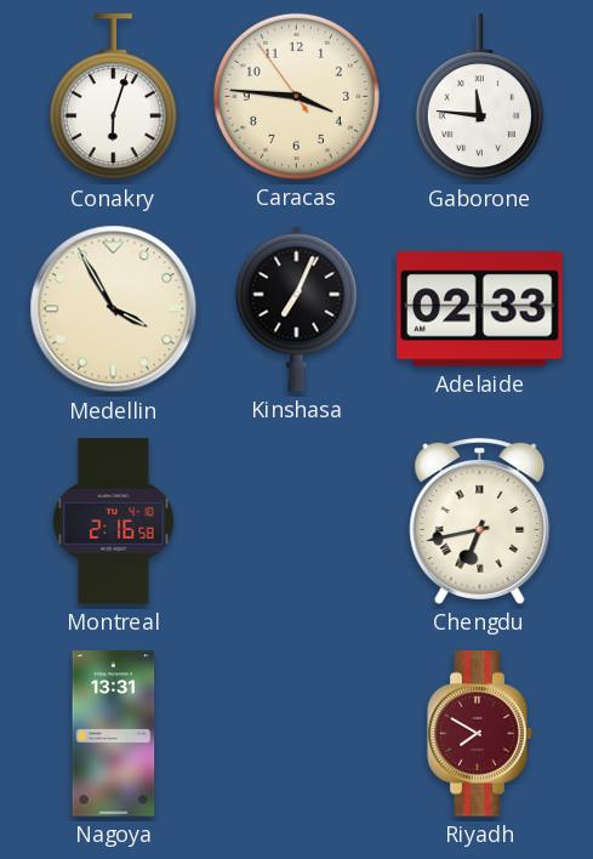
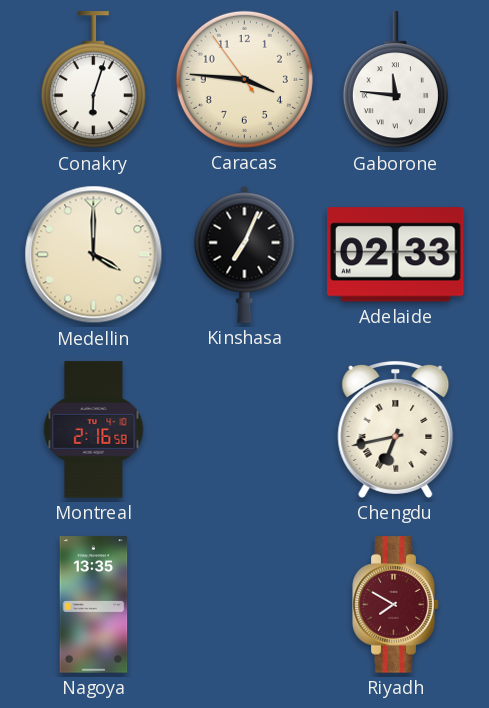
Medellin: 3:55 -> 4:00
Nagoya: 13:31 -> 13:35
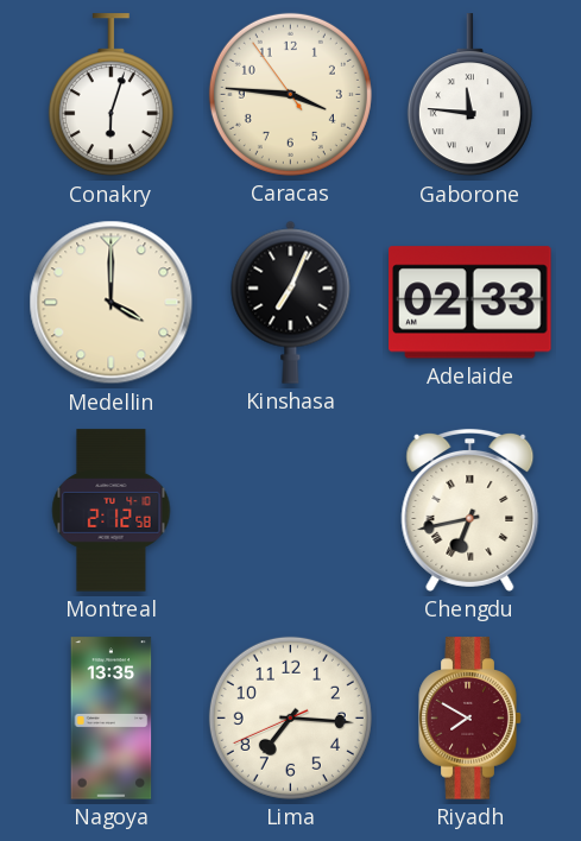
Montreal: 2:16 -> 2:12
Lima: none -> 7:15
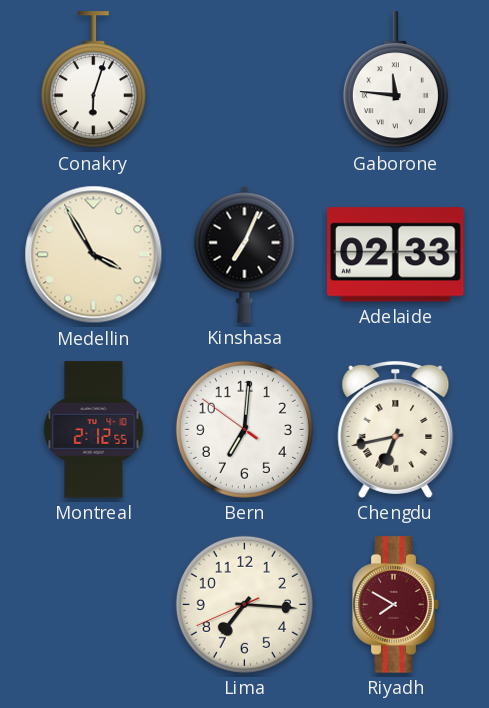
Caracas: 3:45 -> none
Medellin: 4:00 -> 3:55
Montreal: 2:12:58 -> 2:12:55
Bern: none -> 7:00
Nagoya: 13:35 -> none
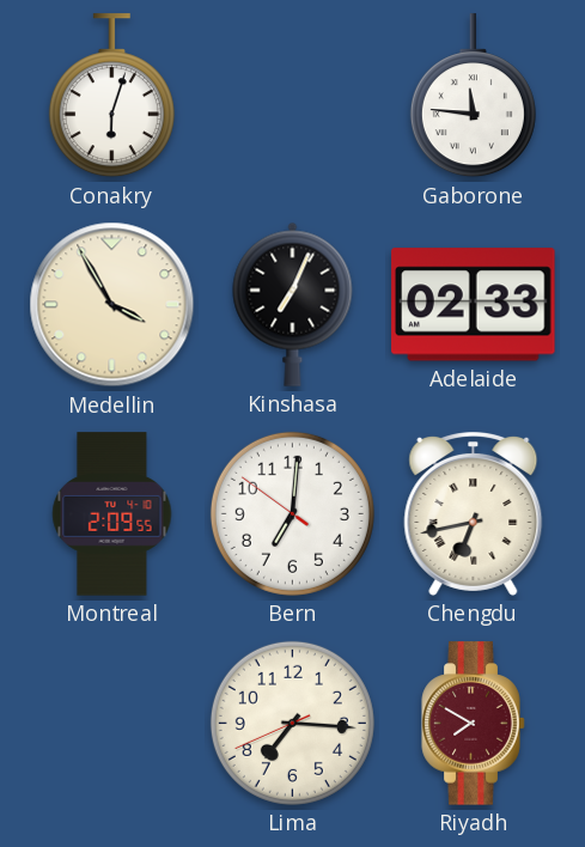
Montreal: 2:12 -> 2:09
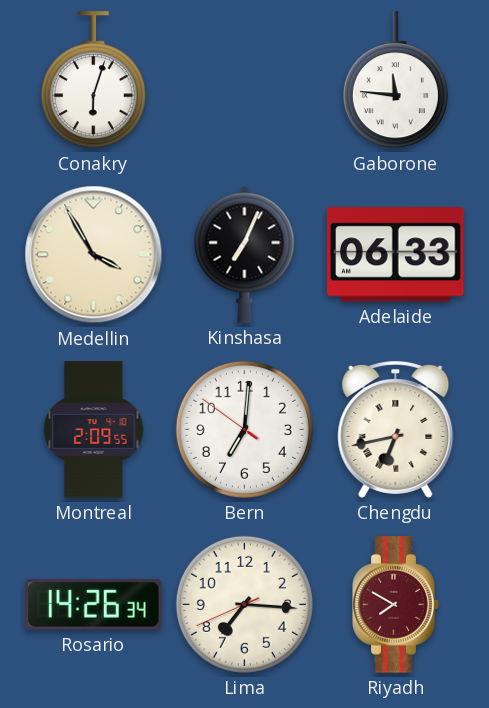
Adelaide: 02:33 -> 06:33
Rosario: none -> 14:26
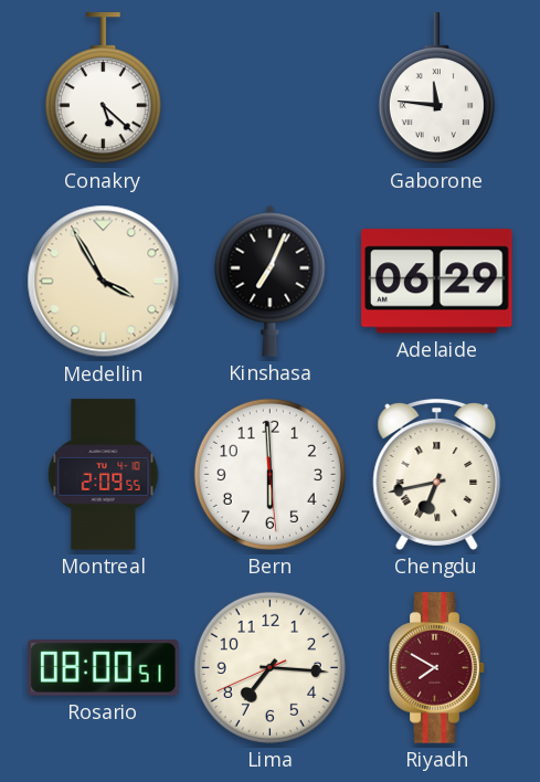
Conakry: 6:03 -> 5:22
Adelaide: 06:33 -> 06:29
Bern: 7:00 -> 5:59
Rosario: 14:26 -> 08:00
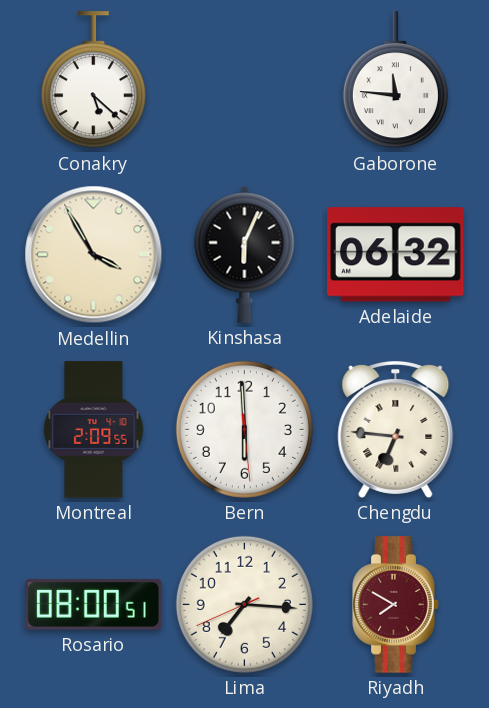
Kinshasa: 7:04 -> 6:04
Adelaide: 06:29 -> 06:32
Chengdu: 6:43 -> 6:46
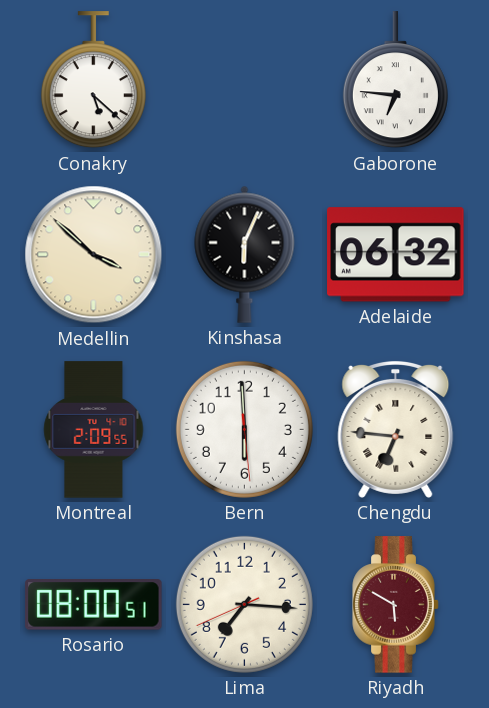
Gaborone: 11:46 -> 6:46
Medellin: 3:55 -> 3:52
Riyadh: 7:50 -> 5:50
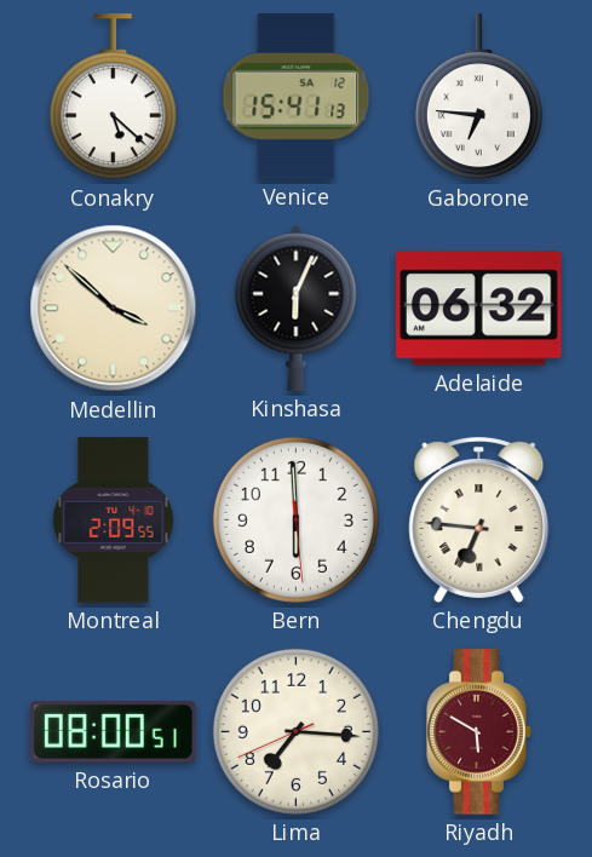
Venice: none -> 15:41
